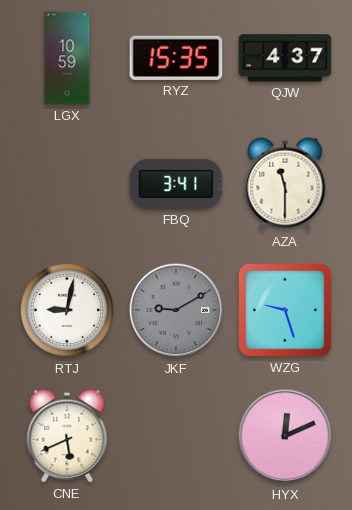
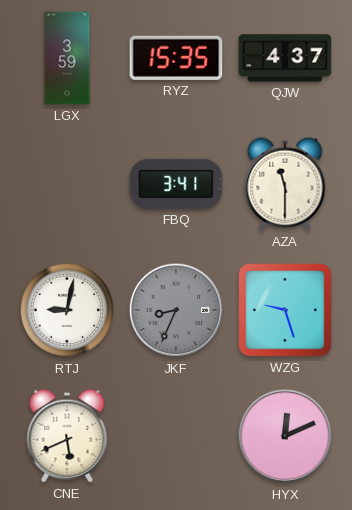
LGX: 10:59 -> 3:59
JKF: 9:10 -> 8:34
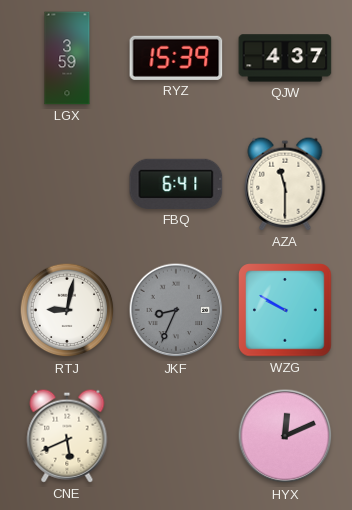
RYZ: 15:35 -> 15:39
FBQ: 3:41 -> 6:41
WZG: 9:27 -> 9:50
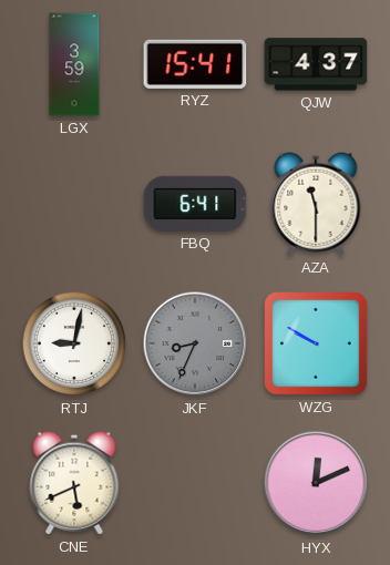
RYZ: 15:39 -> 15:41
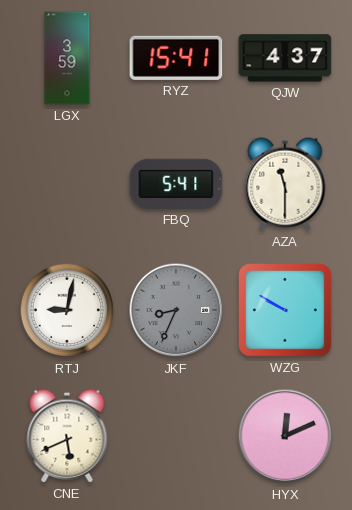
FBQ: 6:41 -> 5:41
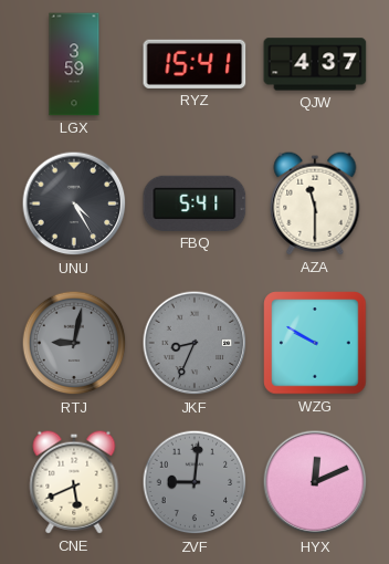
UNU: none -> 4:25
RTJ dial: white -> grey
ZVF: none -> 9:01
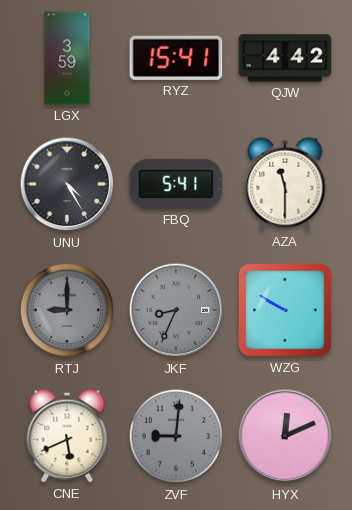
QJW: 4:37 -> 4:42
RTJ: 9:02 -> 9:00
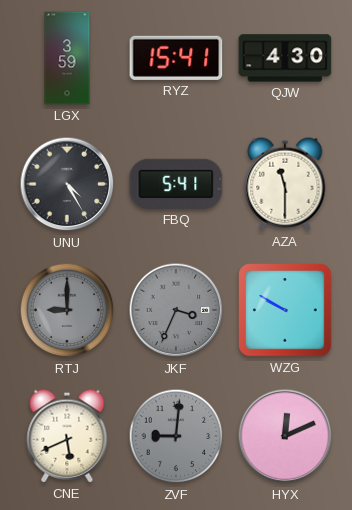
QJW: 4:42 -> 4:30
JKF: 8:34 -> 3:34
